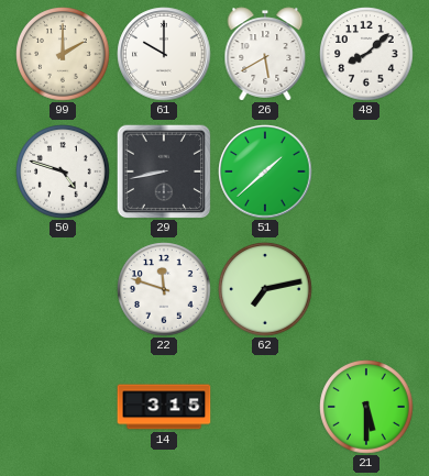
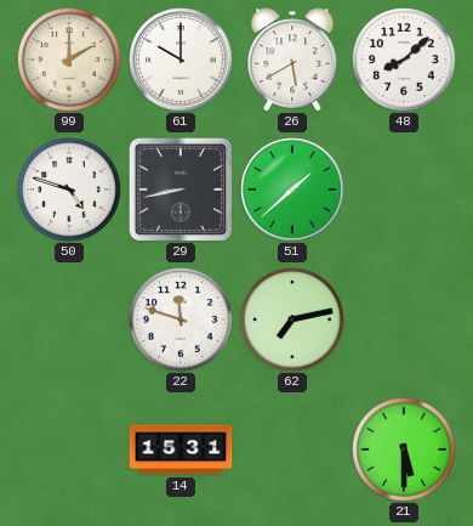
14: 3:15 -> 15:31
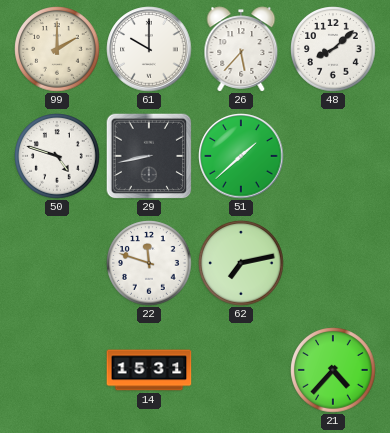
26: 5:40 -> 5:37
21: 5:30 -> 4:37
